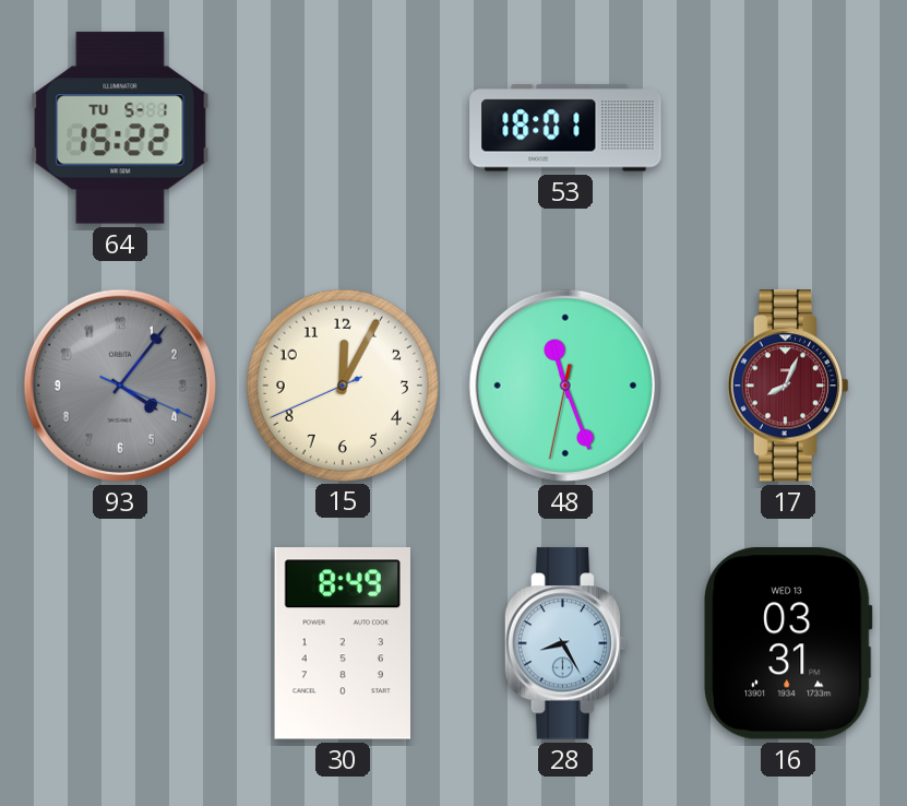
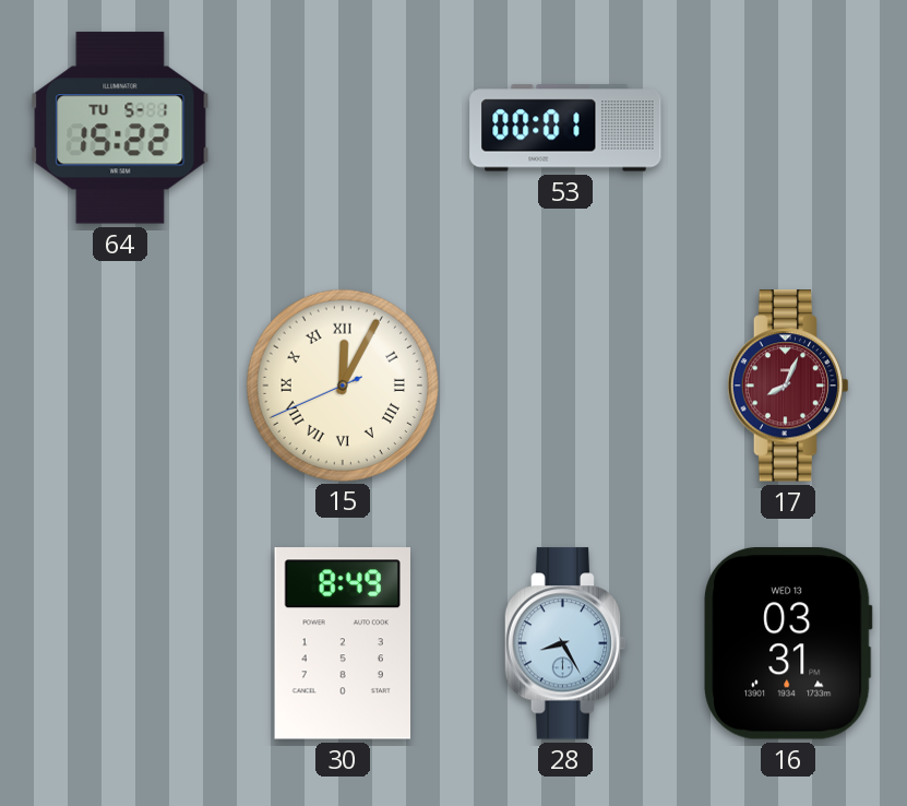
53: 18:01 -> 00:01
93: 4:06 -> none
15 numerals: Arabic -> Roman
48: 11:26 -> none
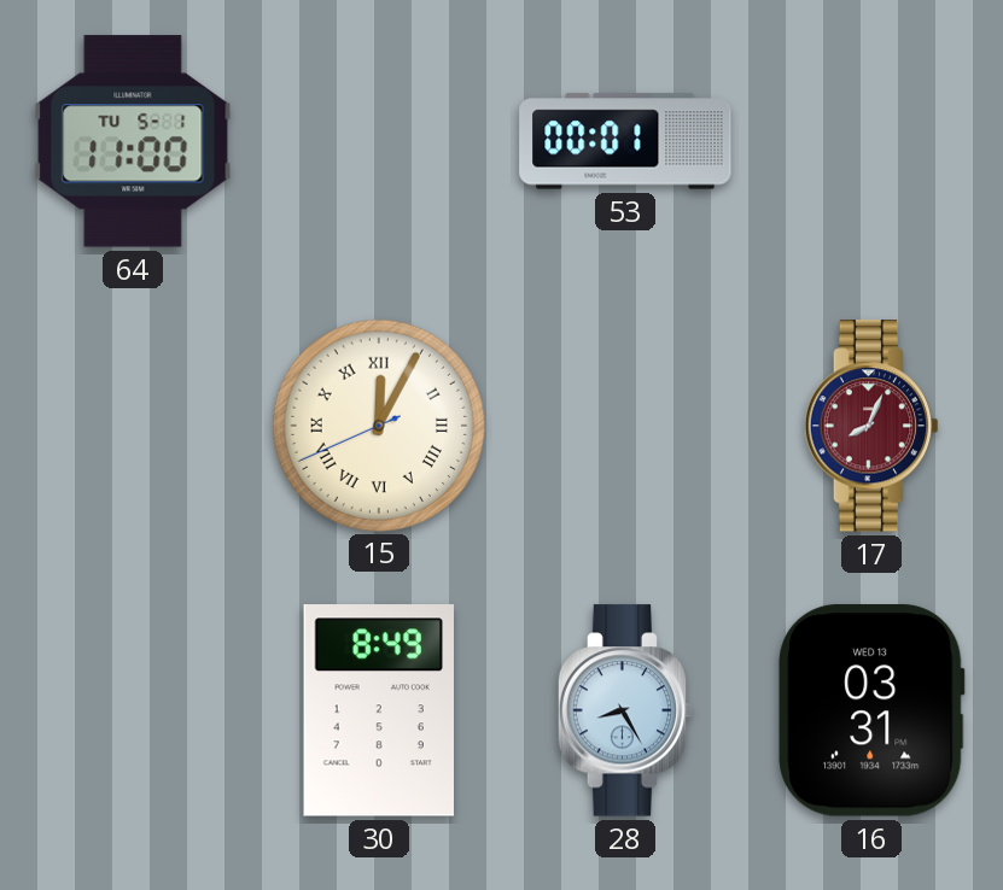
64: 15:22 -> 11:00
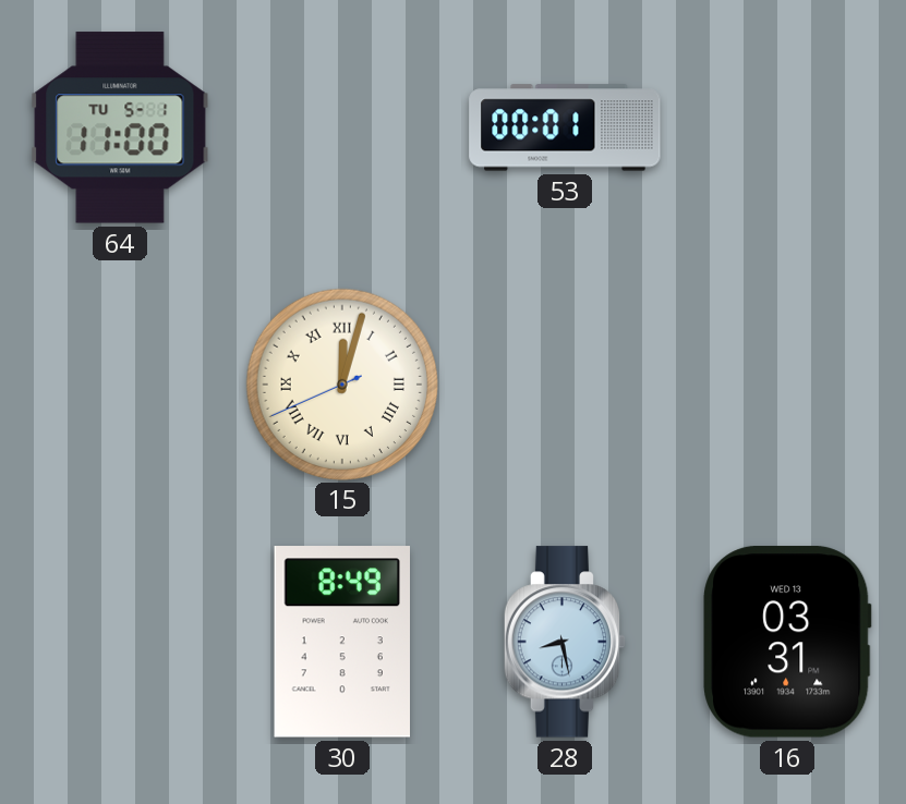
15: 12:04 -> 12:02
17: 8:04 -> none
28: 8:25 -> 8:28
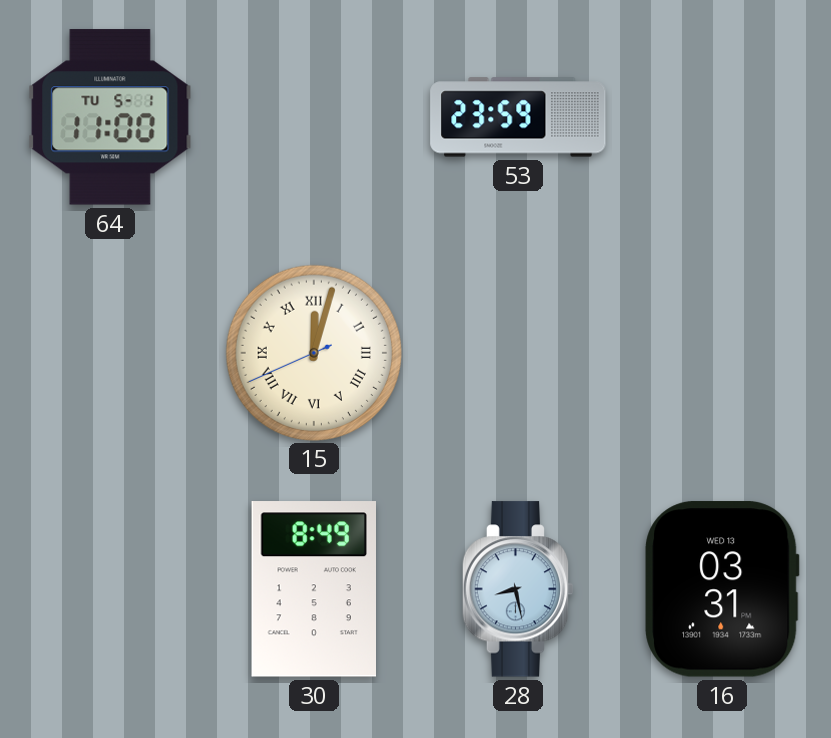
53: 00:01 -> 23:59
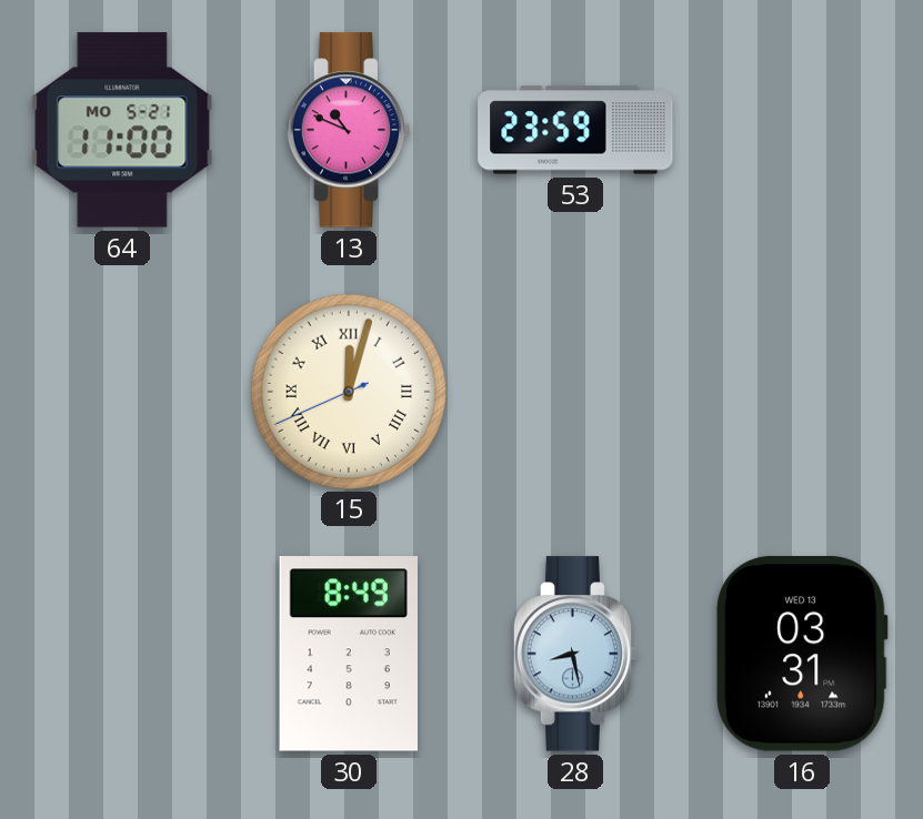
64 date: TU 5-1 -> MO 5-21
13: none -> 10:49
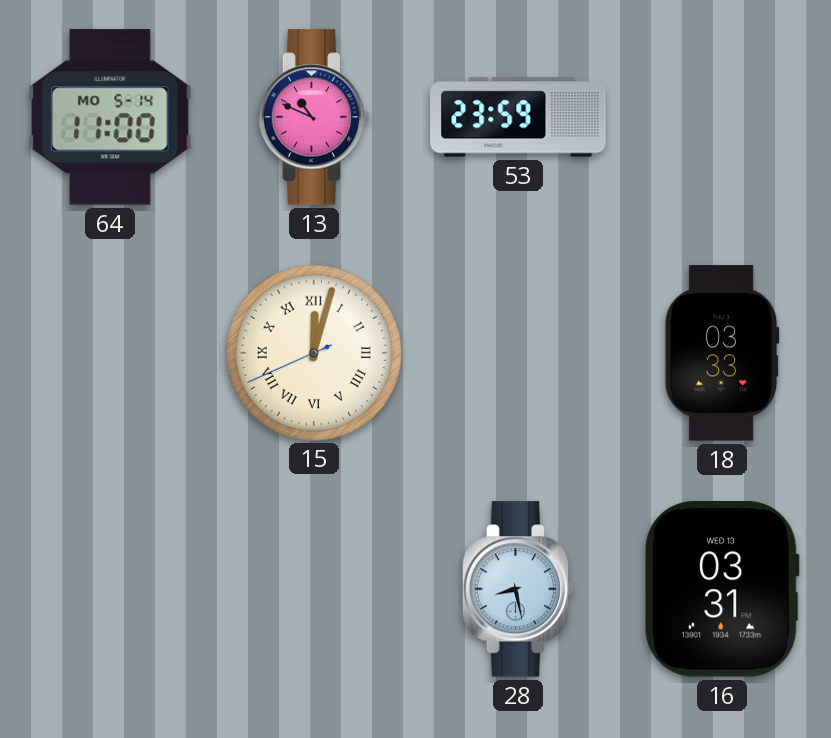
64 date: MO 5-21 -> MO 5-14
18: none -> 03:33
30: 8:49 -> none
